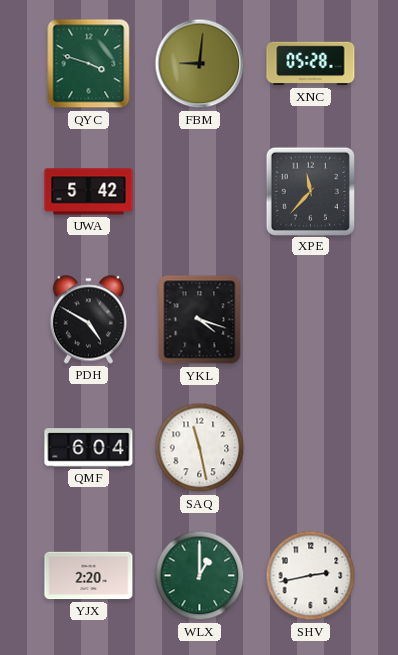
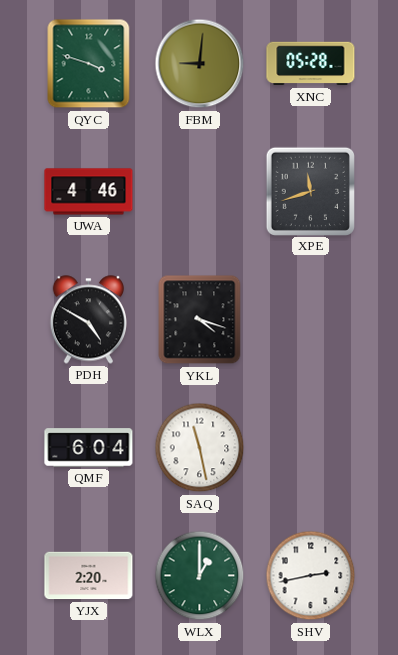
UWA: 5:42 -> 4:46
XPE: 11:37 -> 11:42
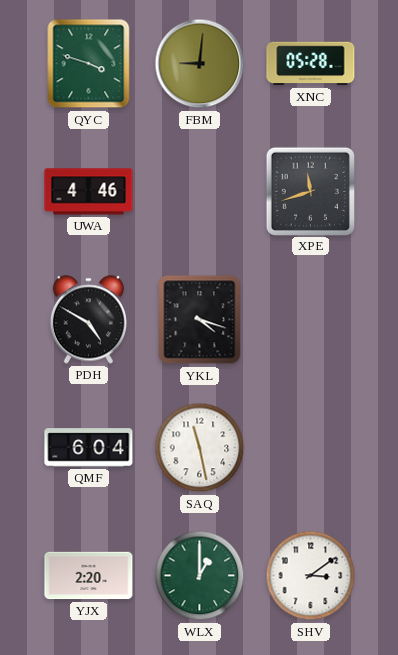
SHV: 2:43 -> 3:09
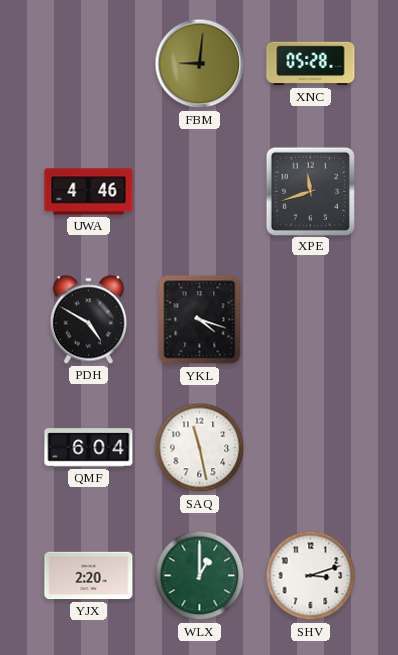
QYC: 3:48 -> none
SHV: 3:09 -> 3:12
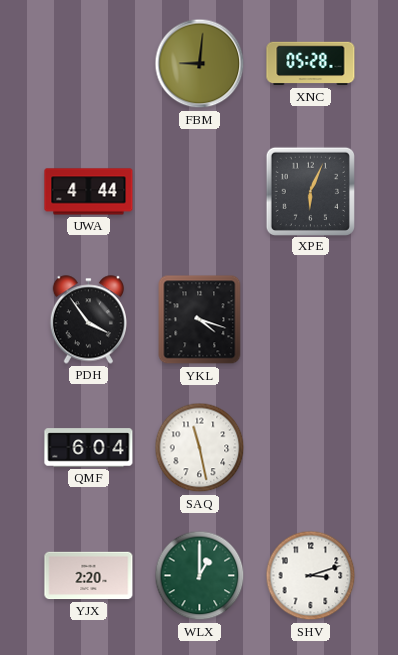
UWA: 4:46 -> 4:44
XPE: 11:42 -> 6:04
PDH: 4:50 -> 3:54
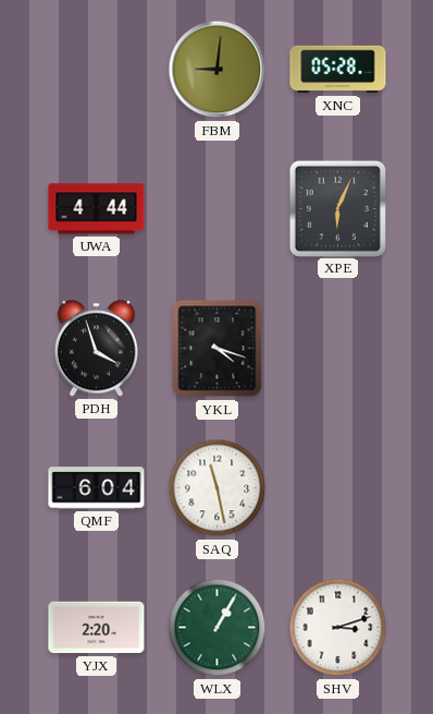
PDH: 3:54 -> 3:57
WLX: 1:00 -> 1:05
